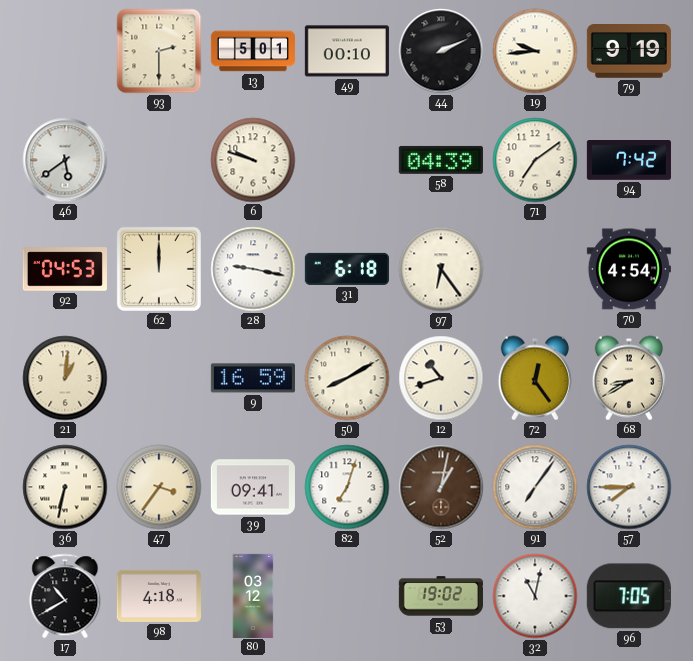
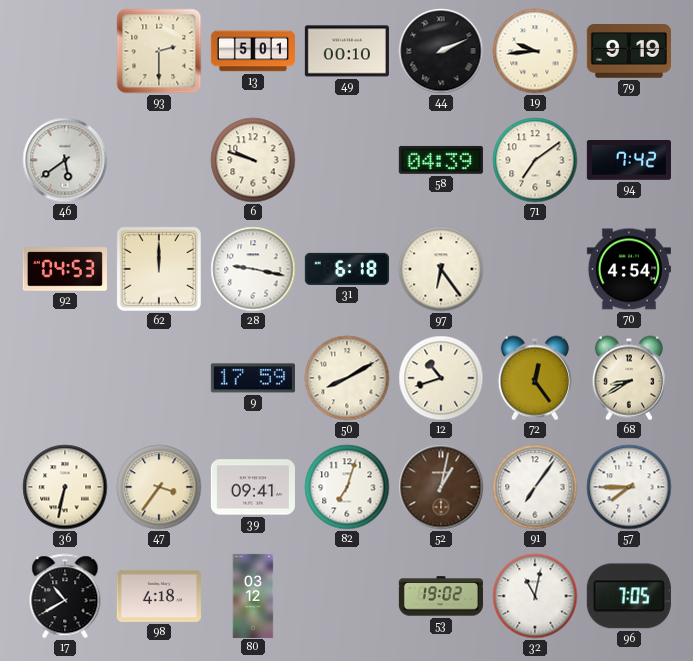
21: 1:01 -> none
9: 16:59 -> 17:59
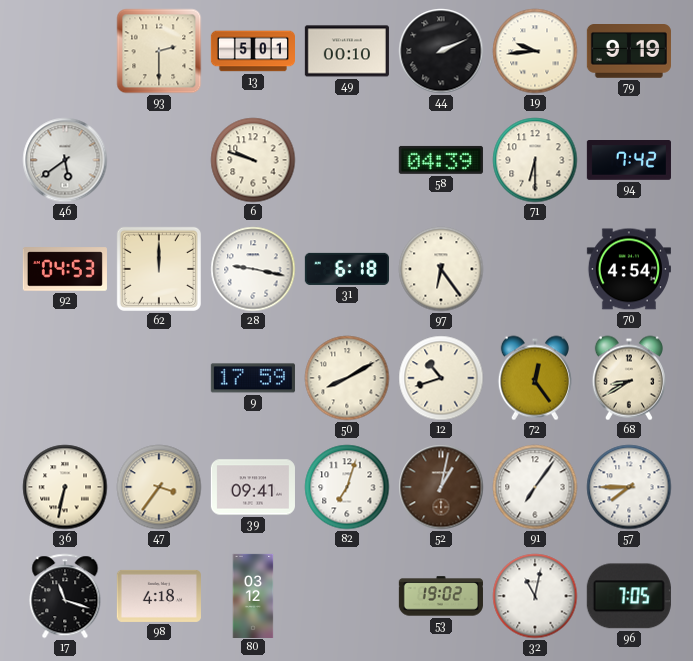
71: 7:09 -> 6:30
17: 10:40 -> 11:18
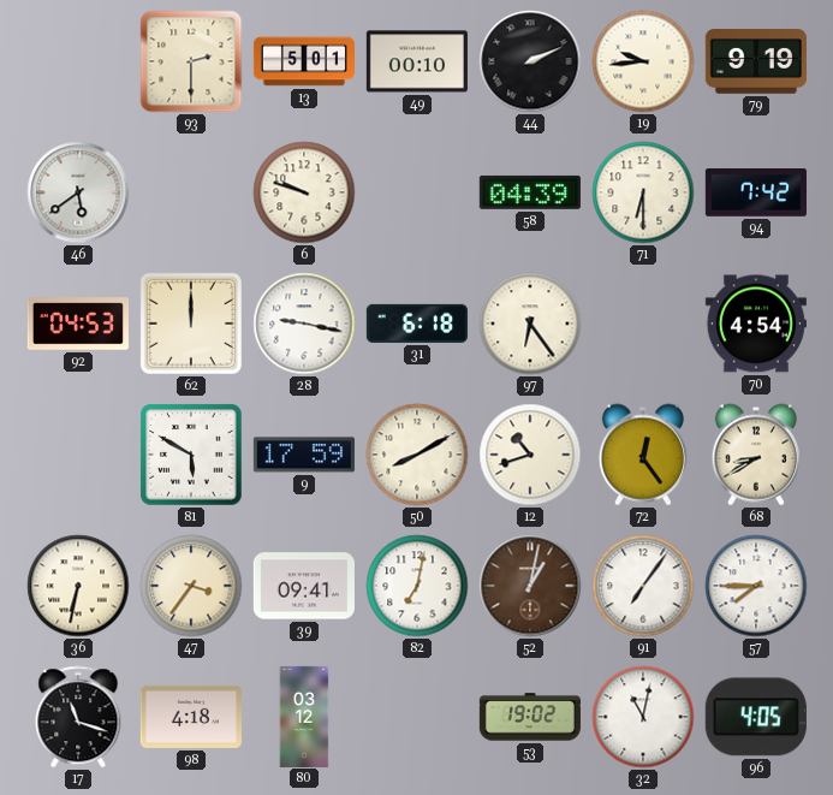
81: none -> 5:50
82: 7:03 -> 7:02
96: 7:05 -> 4:05
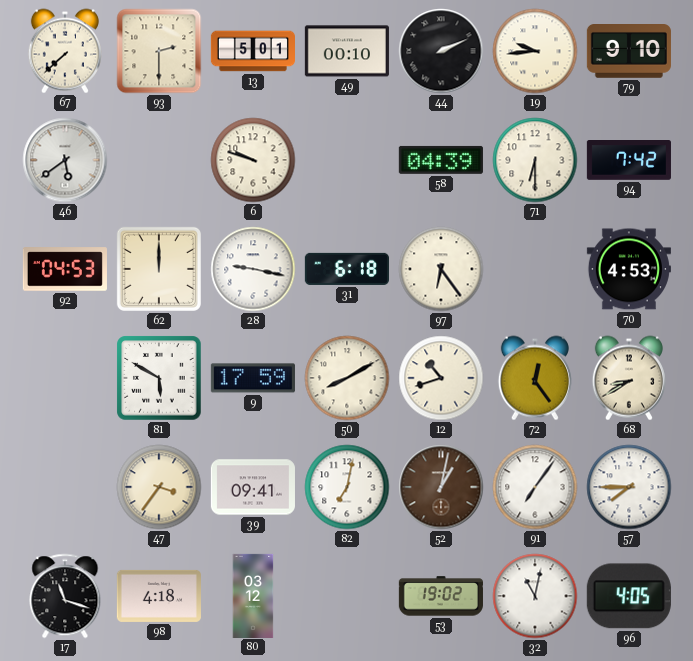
67: none -> 7:38
79: 9:19 -> 9:10
70: 4:54 -> 4:53
36: 6:32 -> none
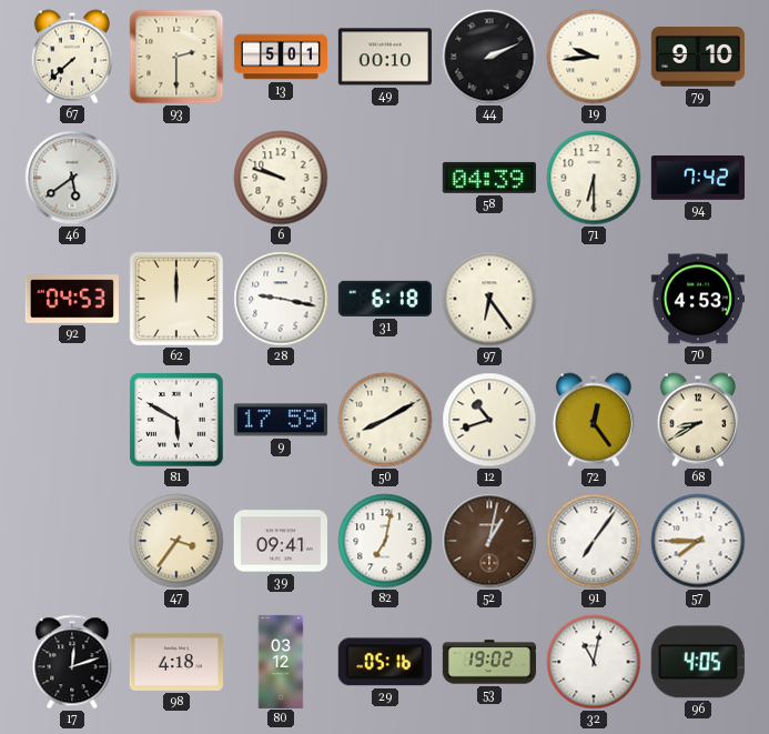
17: 11:18 -> 12:12
29: none -> 05:16
